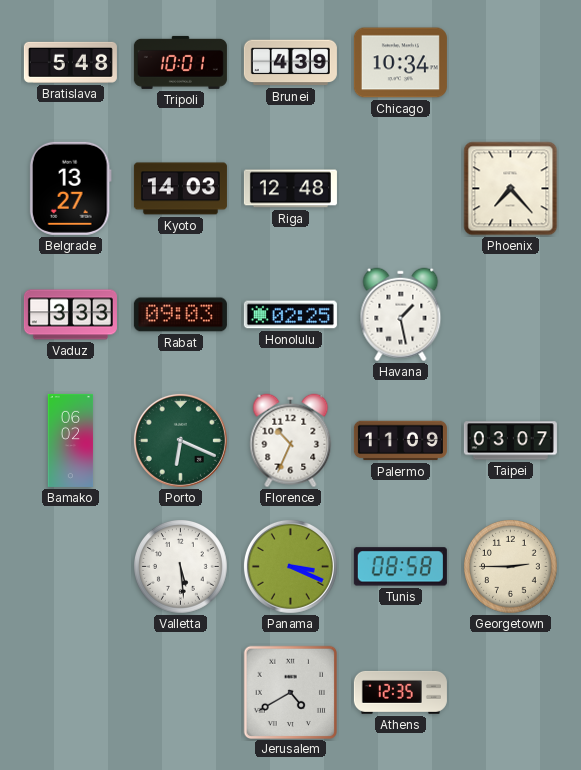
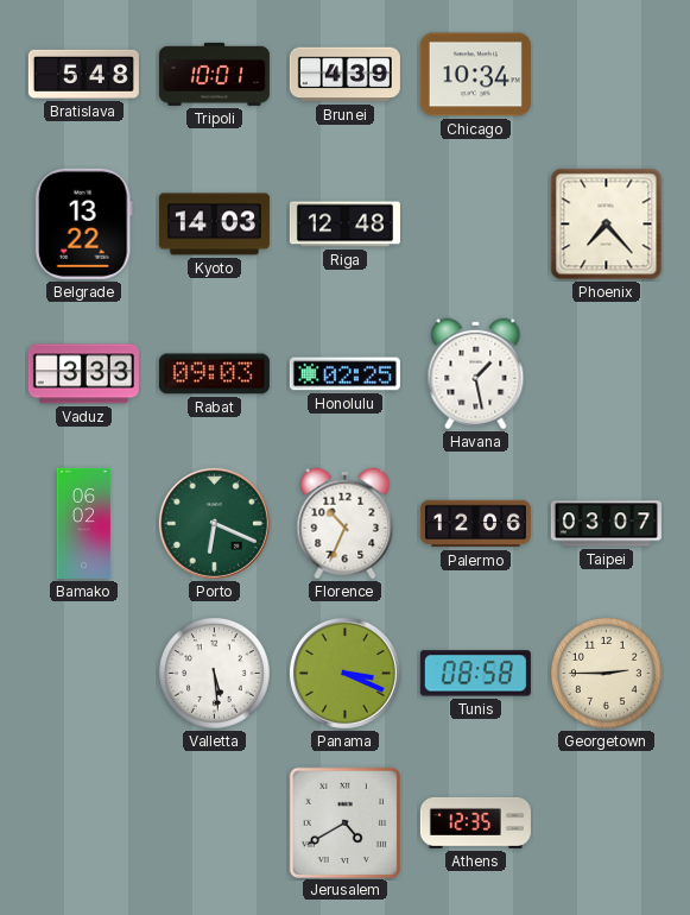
Belgrade: 13:27 -> 13:22
Palermo: 11:09 -> 12:06
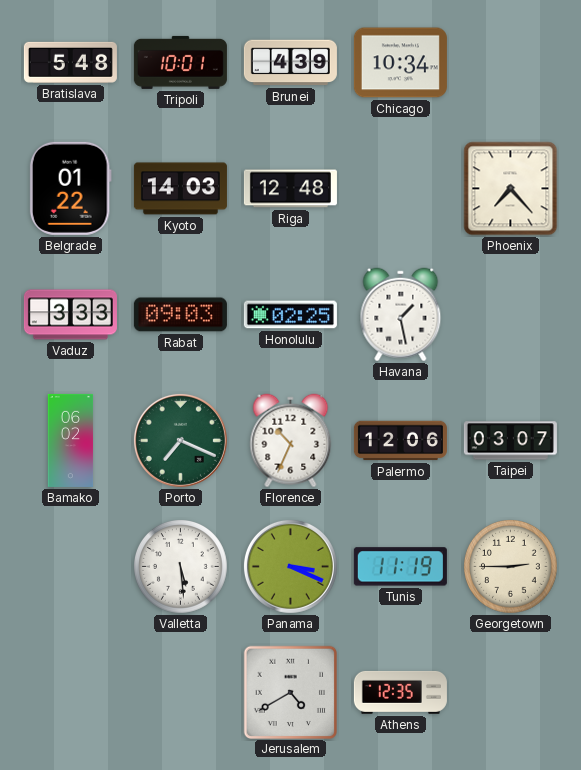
Belgrade: 13:22 -> 01:22
Porto: 6:19 -> 7:19
Tunis: 08:58 -> 11:19
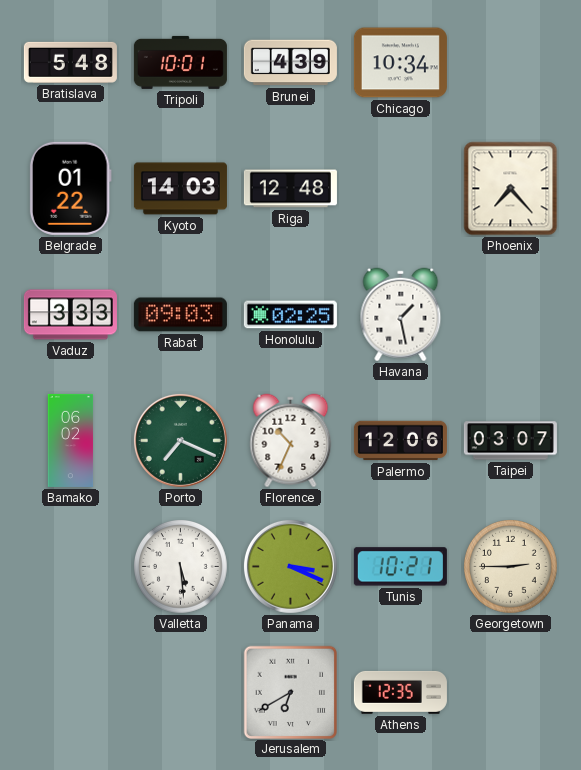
Tunis: 11:19 -> 10:21
Jerusalem: 4:40 -> 6:40
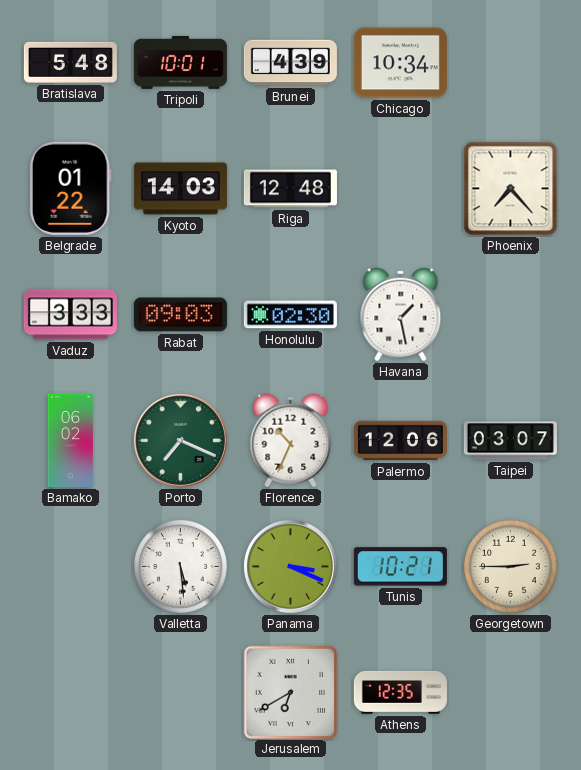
Honolulu: 02:25 -> 02:30
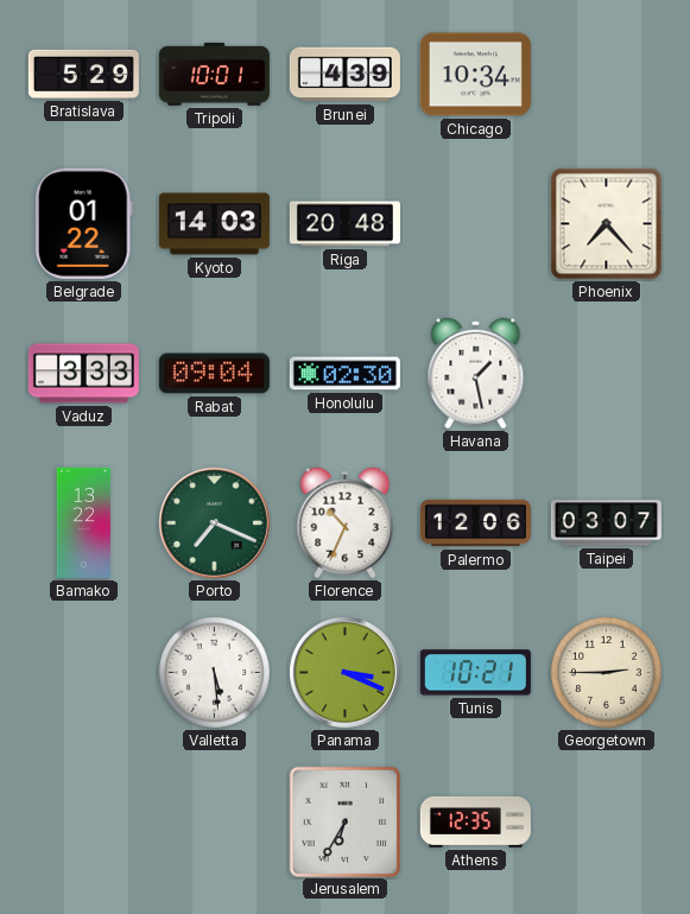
Bratislava: 5:48 -> 5:29
Riga: 12:48 -> 20:48
Rabat: 09:03 -> 09:04
Bamako: 06:02 -> 13:22
Jerusalem: 6:40 -> 6:35
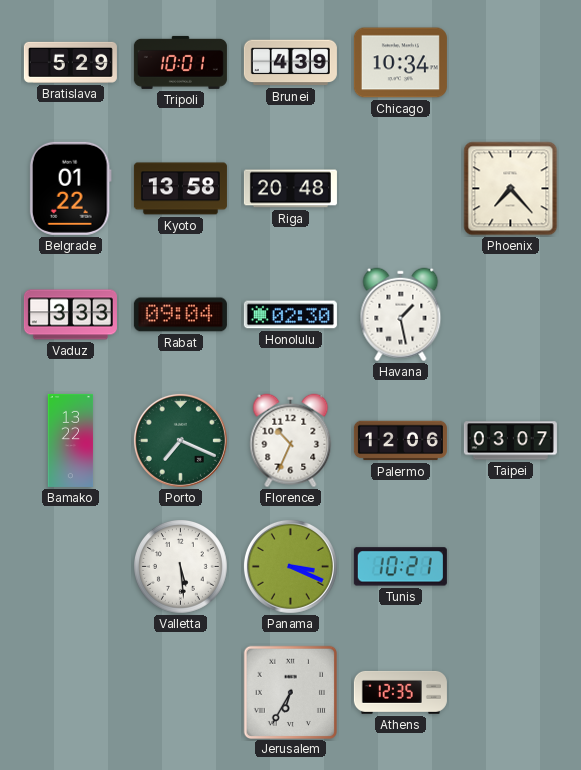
Kyoto: 14:03 -> 13:58
Georgetown: 2:45 -> none
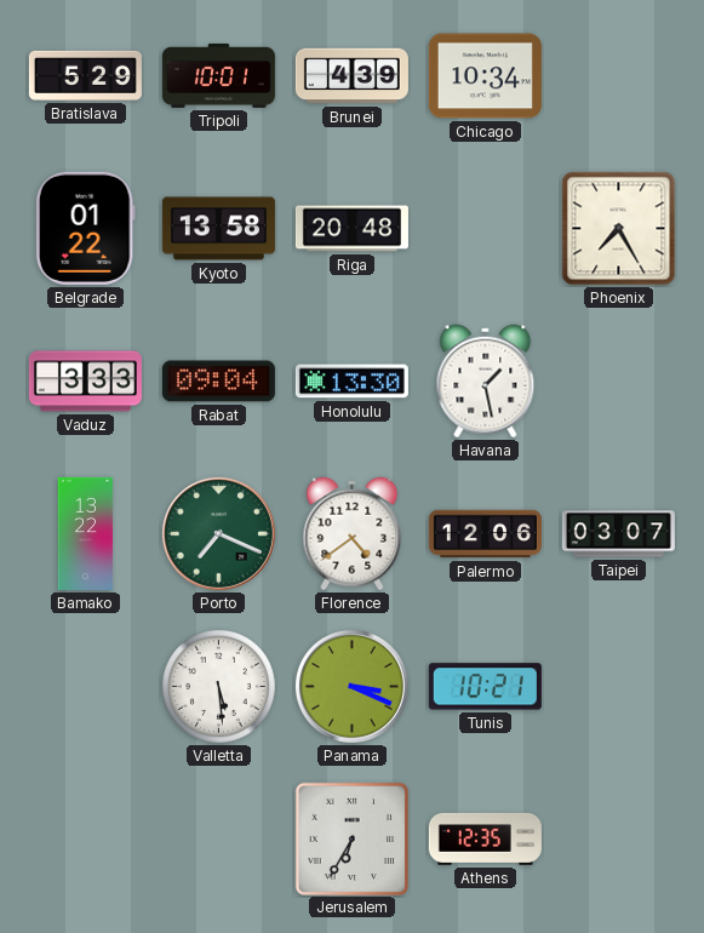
Phoenix: 7:23 -> 7:25
Honolulu: 02:30 -> 13:30
Florence: 10:34 -> 4:39
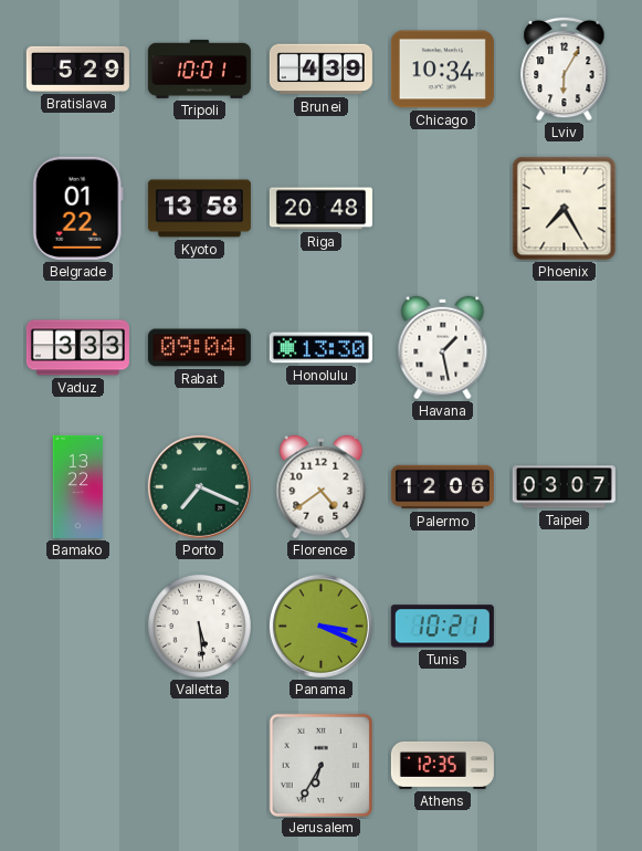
Lviv: none -> 6:05
